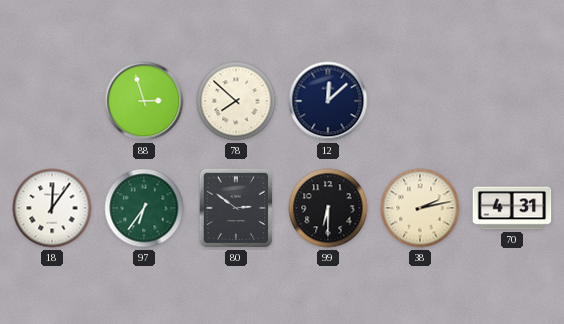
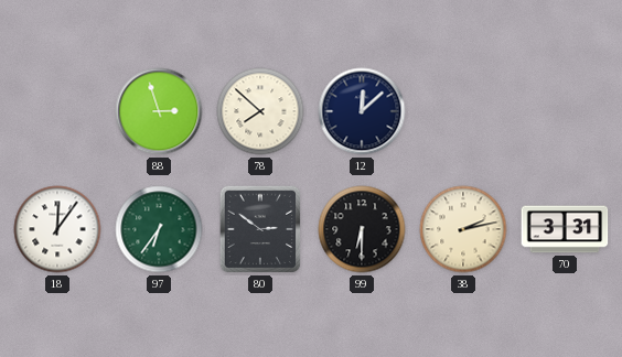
70: 4:31 -> 3:31
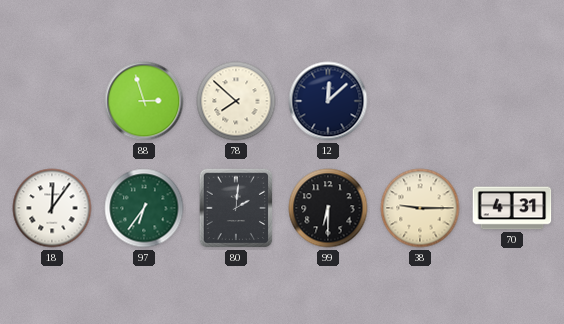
80: 2:51 -> 2:01
38: 2:13 -> 9:15
70: 3:31 -> 4:31
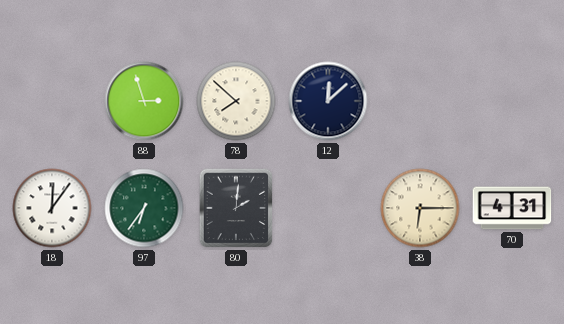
99: 6:30 -> none
38: 9:15 -> 6:15
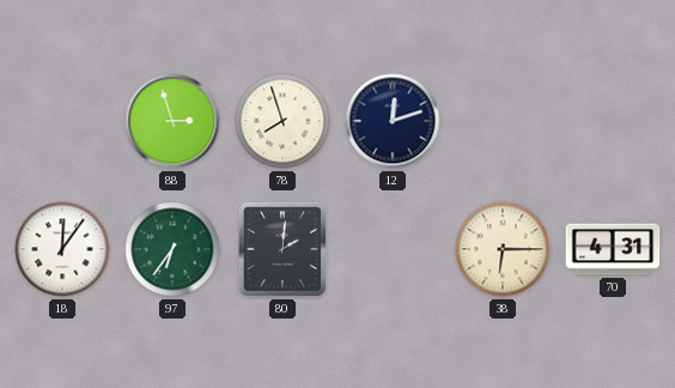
78: 7:52 -> 7:57
12: 12:08 -> 12:12
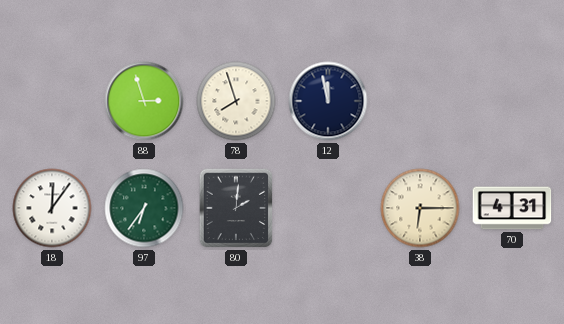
12: 12:12 -> 11:58
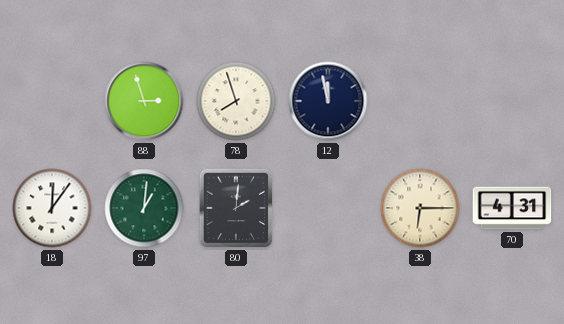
97: 6:36 -> 1:01
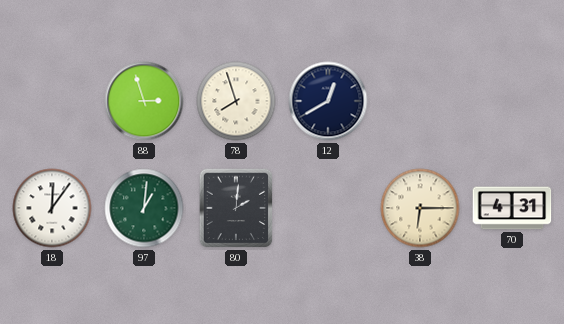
12: 11:58 -> 12:40
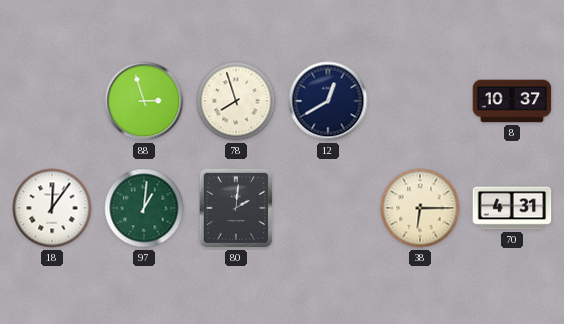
8: none -> 10:37
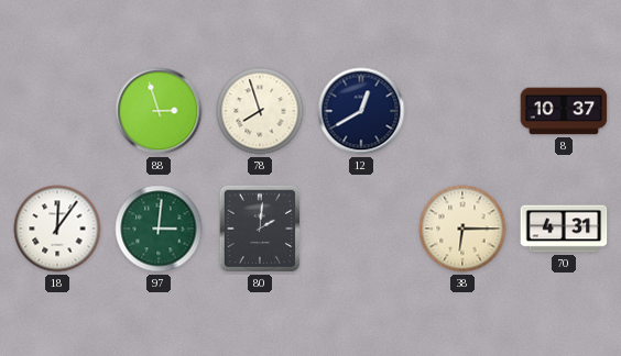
97: 1:01 -> 3:01
